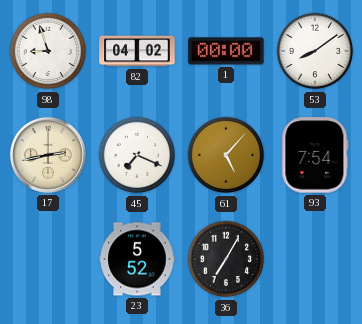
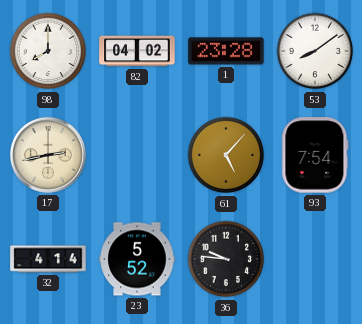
98: 8:57 -> 8:00
1: 00:00 -> 23:28
45: 7:19 -> none
32: none -> 4:14
36: 7:05 -> 9:46
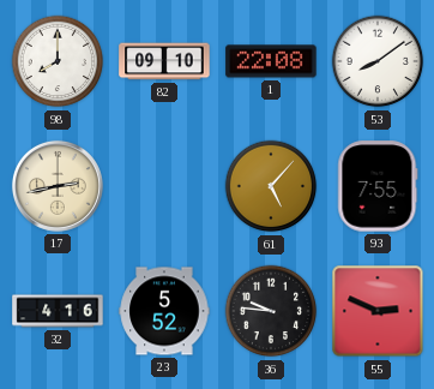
82: 04:02 -> 09:10
1: 23:28 -> 22:08
93: 7:54 -> 7:55
32: 4:14 -> 4:16
55: none -> 2:49
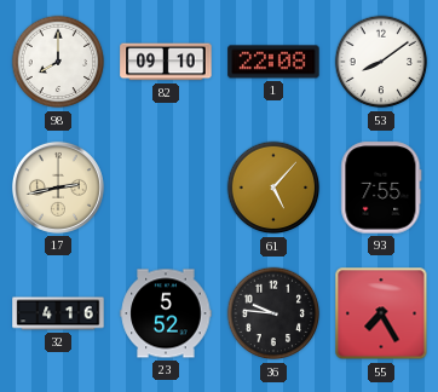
55: 2:49 -> 7:25
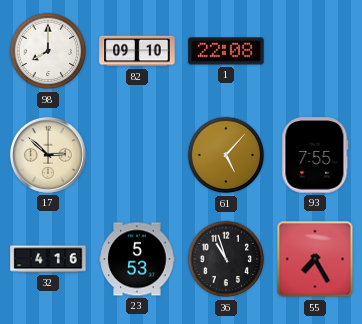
53: 8:09 -> none
17: 2:43 -> 2:52
23: 5:52 -> 5:53
36: 9:46 -> 10:57
